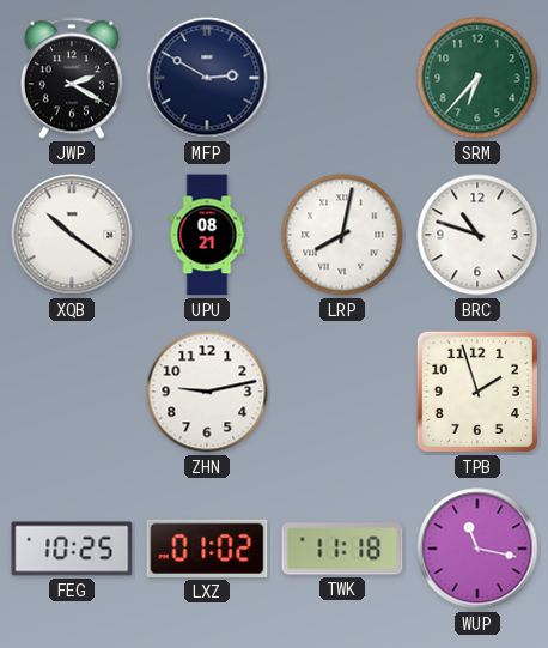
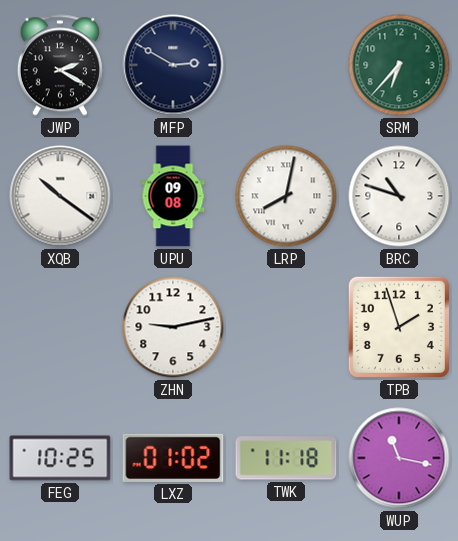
UPU: 08:21 -> 09:08
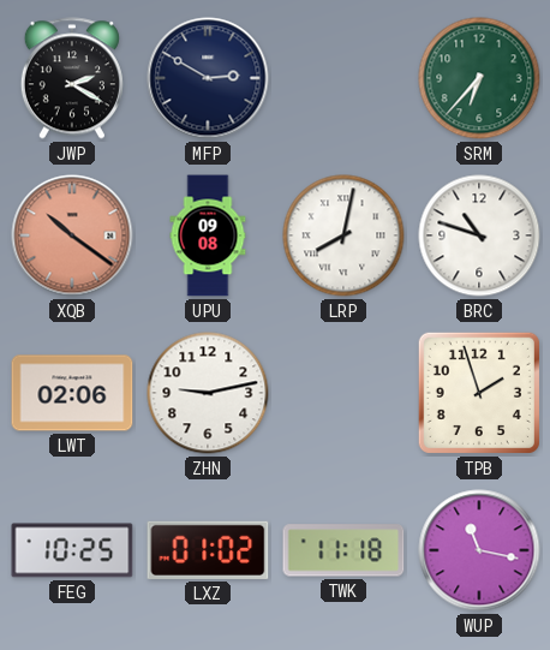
XQB dial: white -> salmon
LWT: none -> 02:06
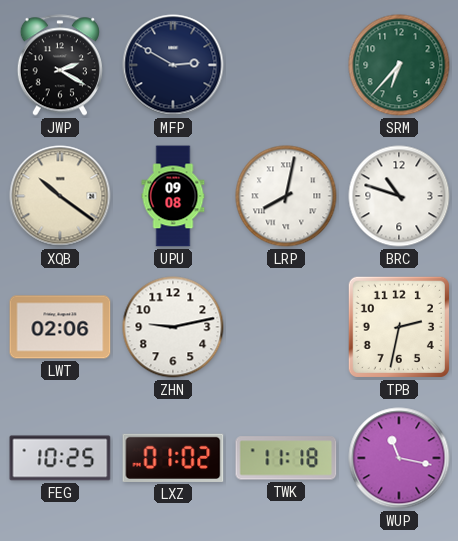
XQB dial: salmon -> cream
TPB: 1:57 -> 2:32
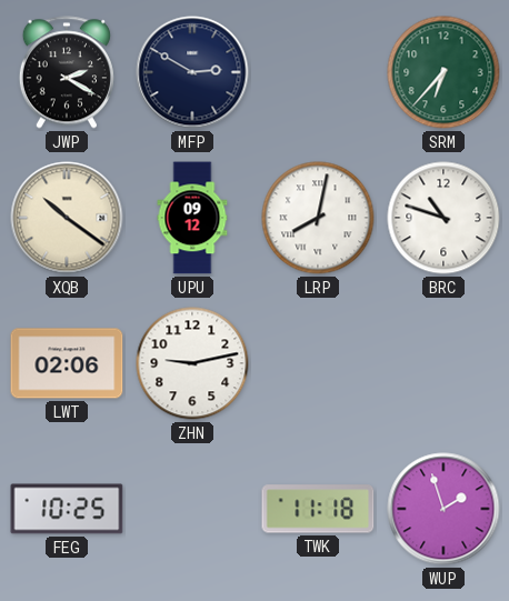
UPU: 09:08 -> 09:12
TPB: 2:32 -> none
LXZ: 01:02 -> none
WUP: 11:17 -> 1:57
